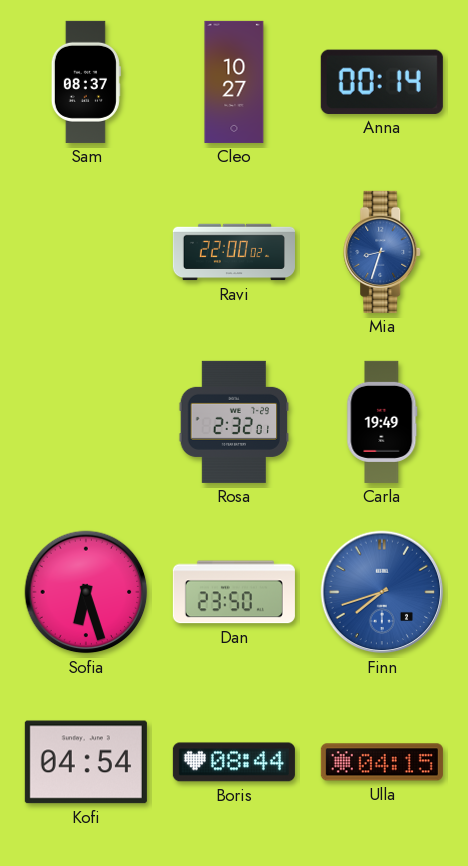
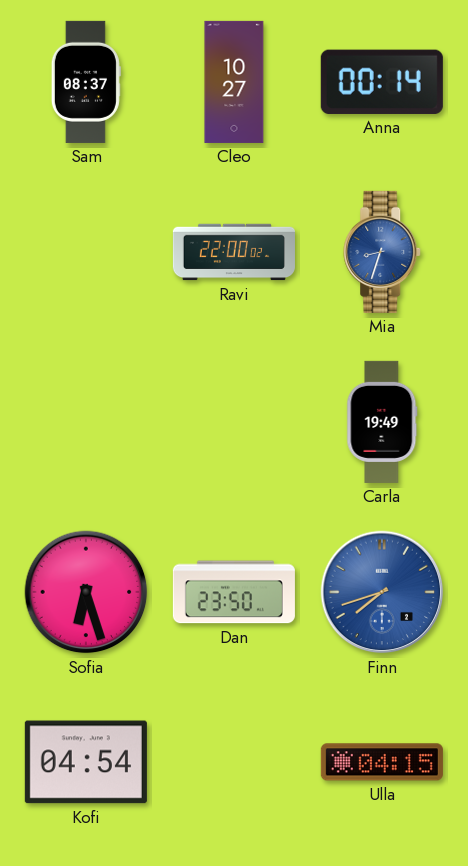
Rosa: 2:32 -> none
Boris: 08:44 -> none
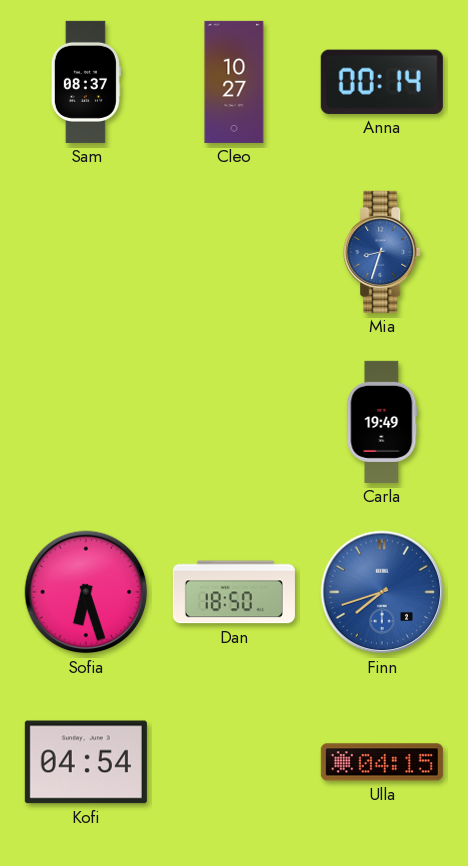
Ravi: 22:00 -> none
Dan: 23:50 -> 18:50
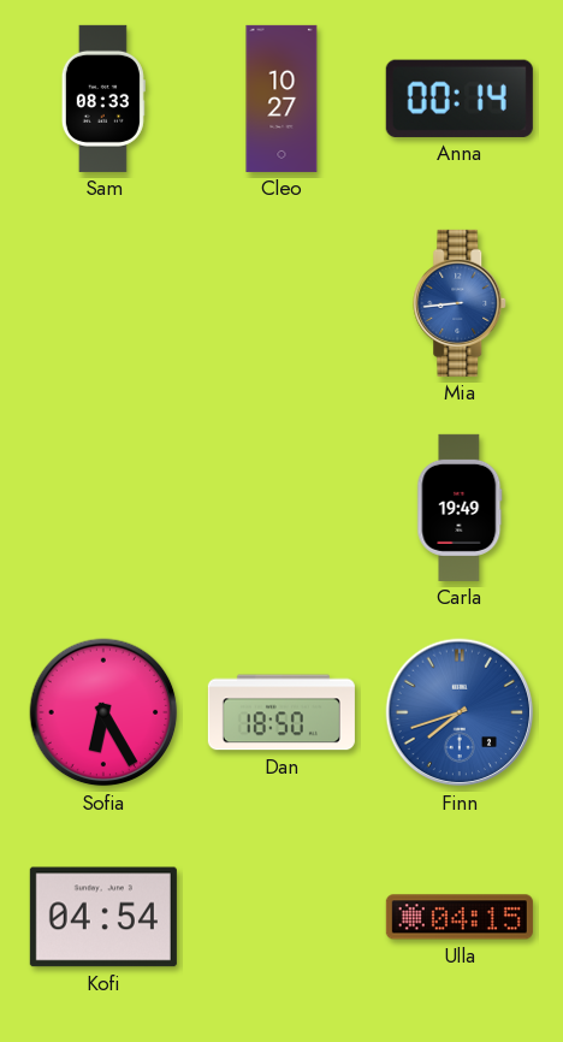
Sam: 08:37 -> 08:33
Mia: 8:33 -> 8:44
Sofia: 6:27 -> 6:25
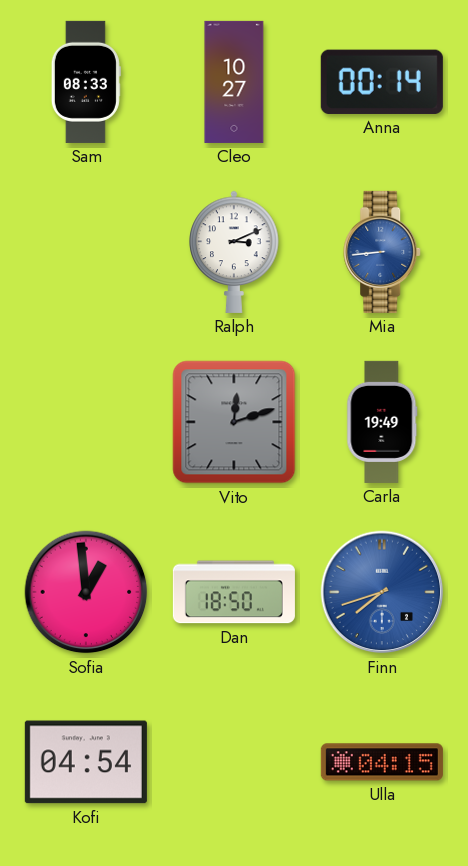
Ralph: none -> 3:11
Vito: none -> 12:12
Sofia: 6:25 -> 12:59
